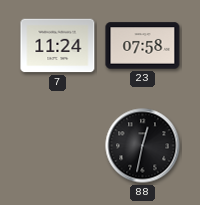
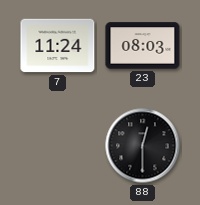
23: 07:58 -> 08:03
88: 12:32 -> 12:30
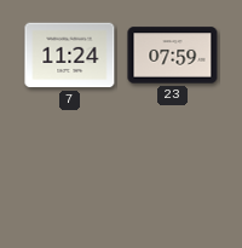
23: 08:03 -> 07:59
88: 12:30 -> none
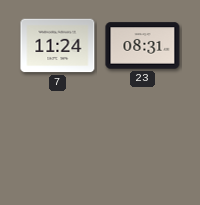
23: 07:59 -> 08:31
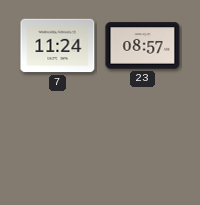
23: 08:31 -> 08:57
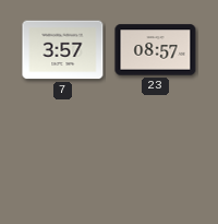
7: 11:24 -> 3:57
